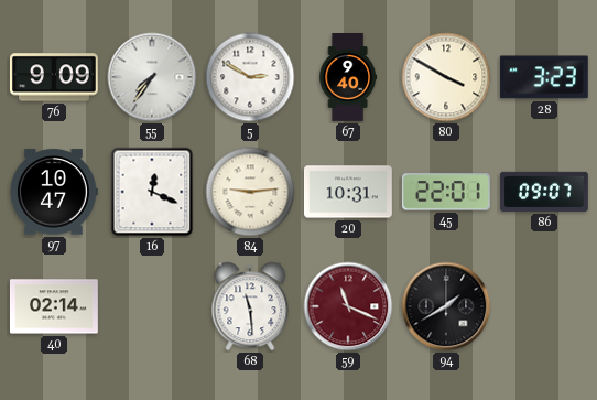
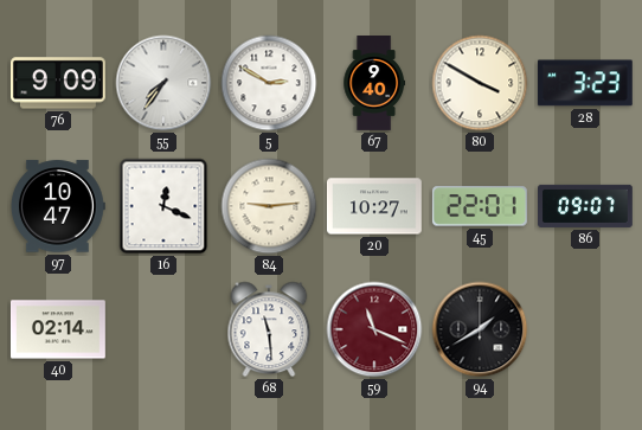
20: 10:31 -> 10:27
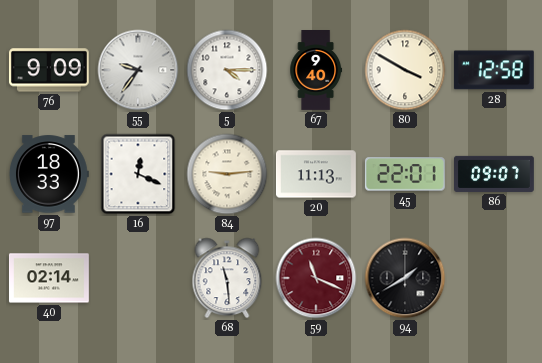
55: 7:36 -> 9:36
5: 2:50 -> 4:15
28: 3:23 -> 12:58
97: 10:47 -> 18:33
20: 10:27 -> 11:13
